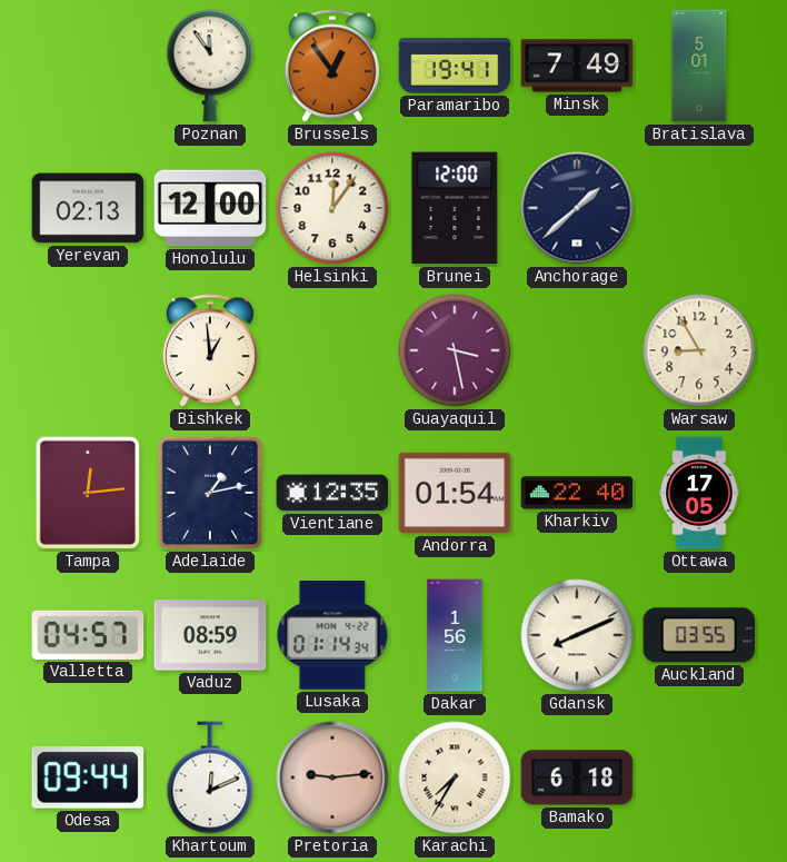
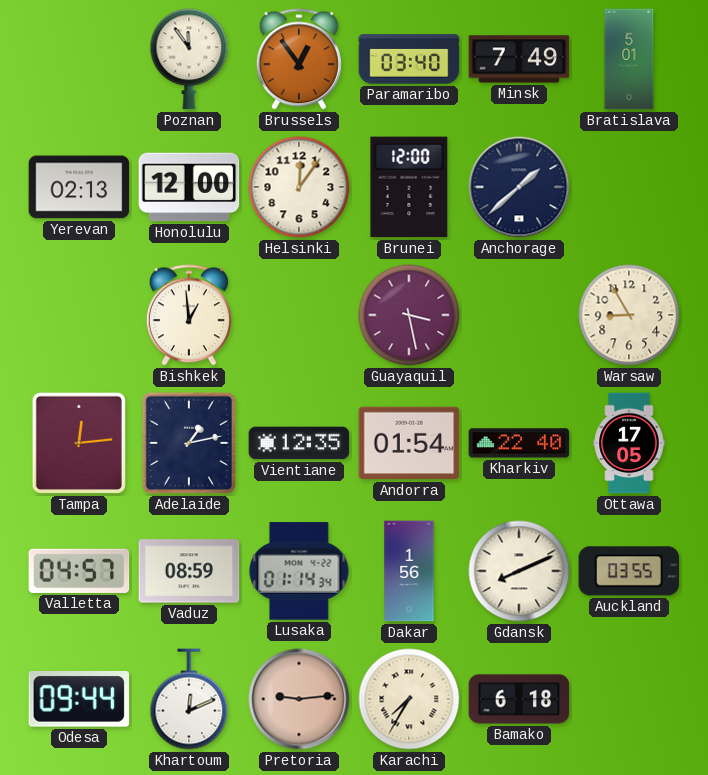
Paramaribo: 19:41 -> 03:40
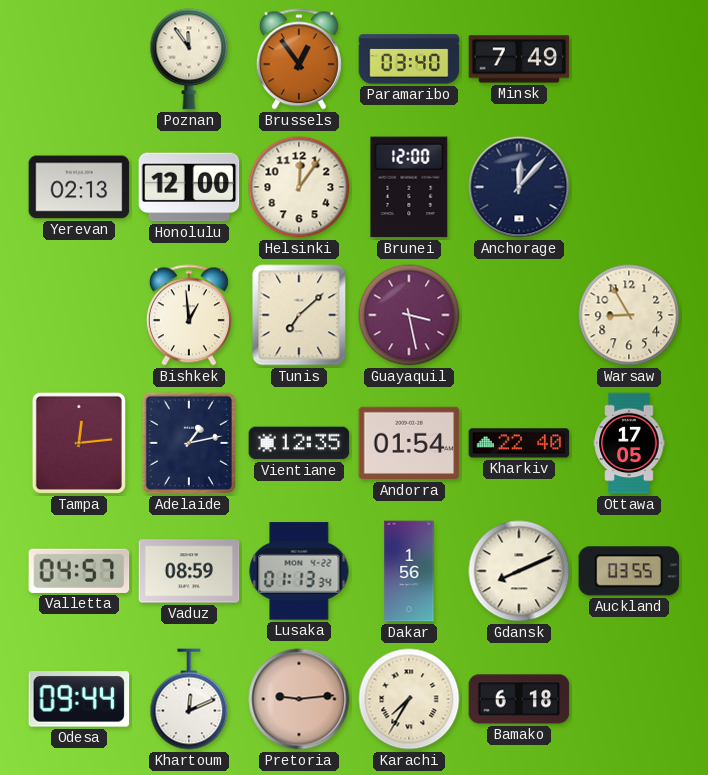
Bratislava: 5:01 -> none
Anchorage: 1:38 -> 12:07
Tunis: none -> 7:08
Lusaka: 01:14 -> 01:13
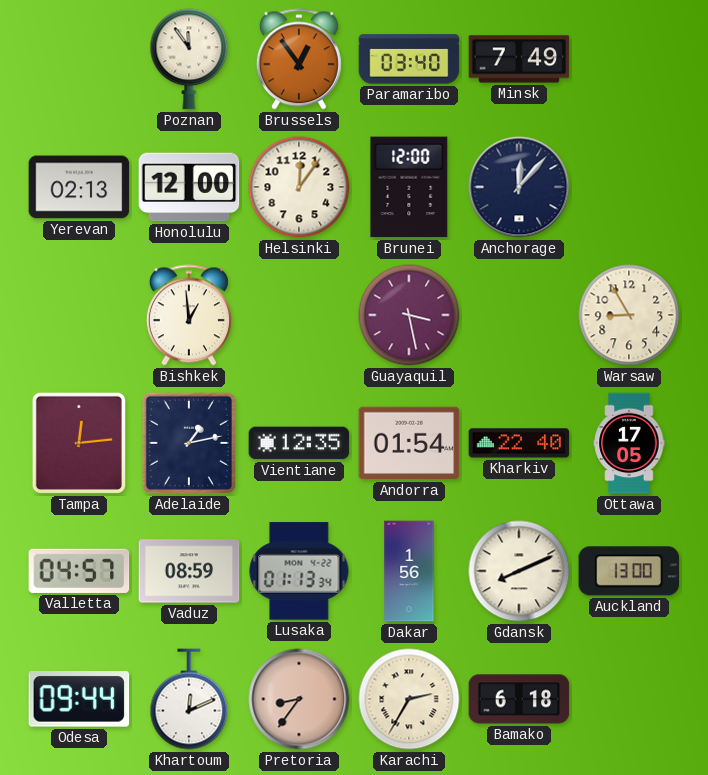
Tunis: 7:08 -> none
Auckland: 03:55 -> 13:00
Pretoria: 9:14 -> 8:36
Karachi: 7:35 -> 2:35
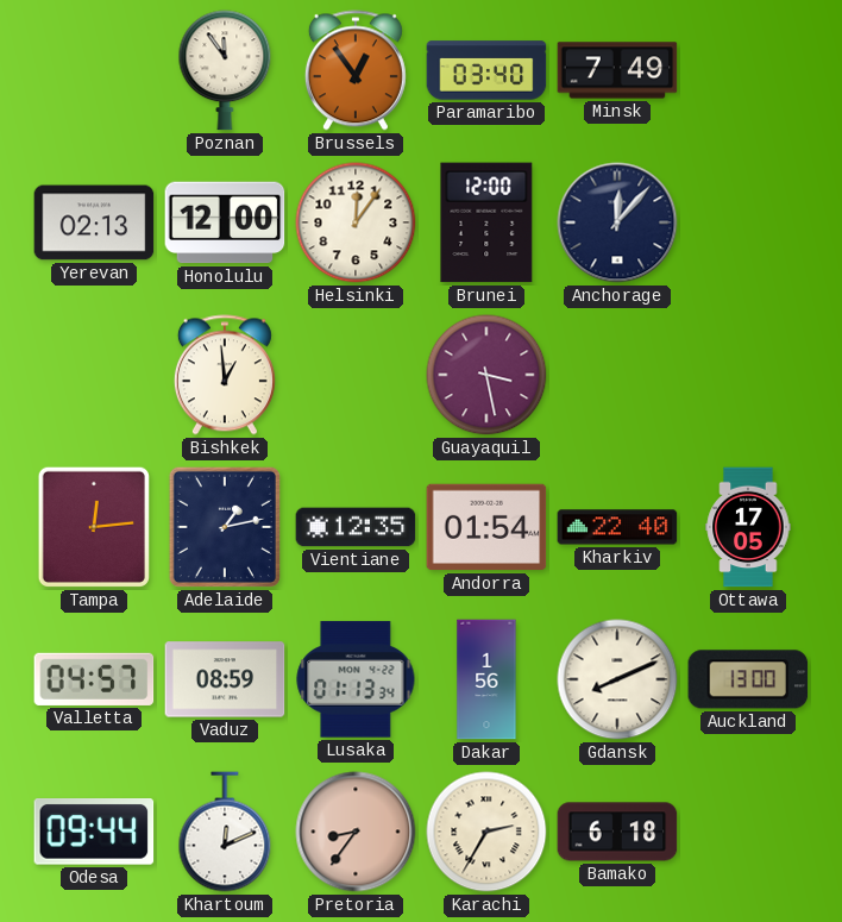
Warsaw: 8:55 -> none
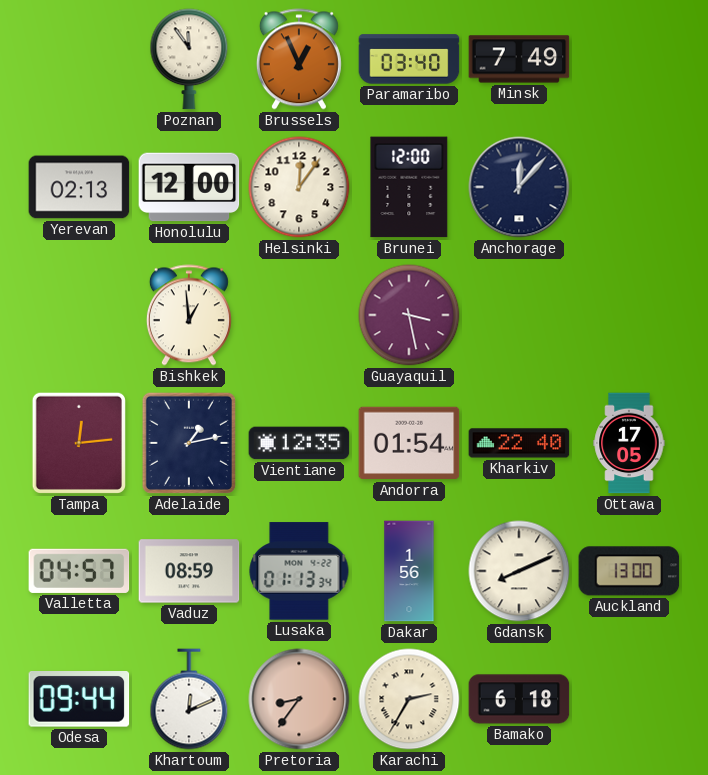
Brussels: 12:54 -> 12:56
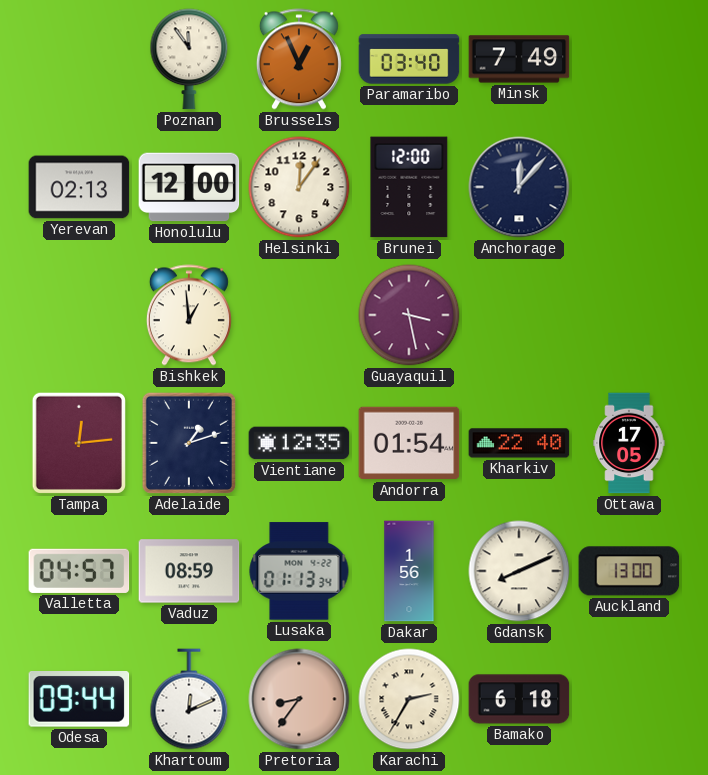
Adelaide: 1:13 -> 1:12
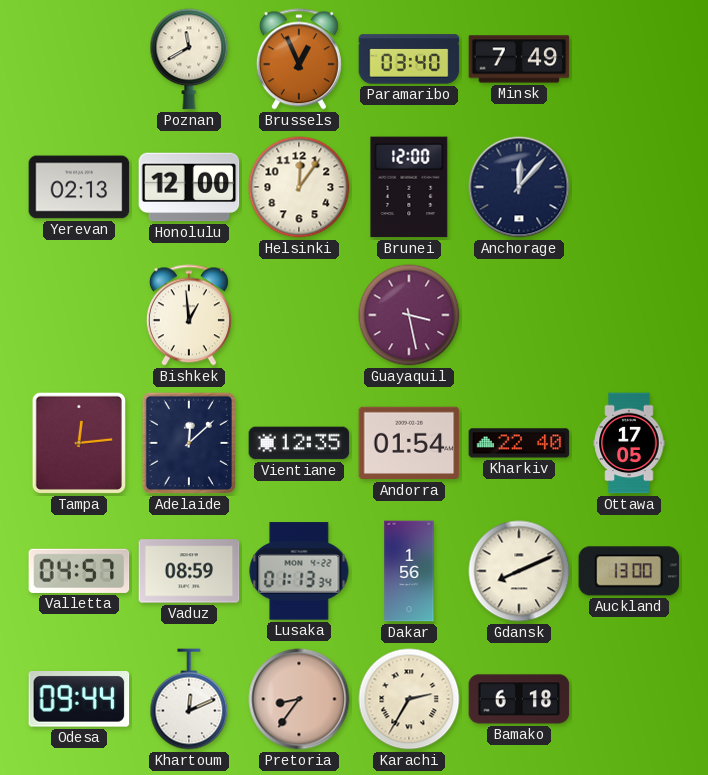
Poznan: 11:54 -> 11:40
Adelaide: 1:12 -> 12:08
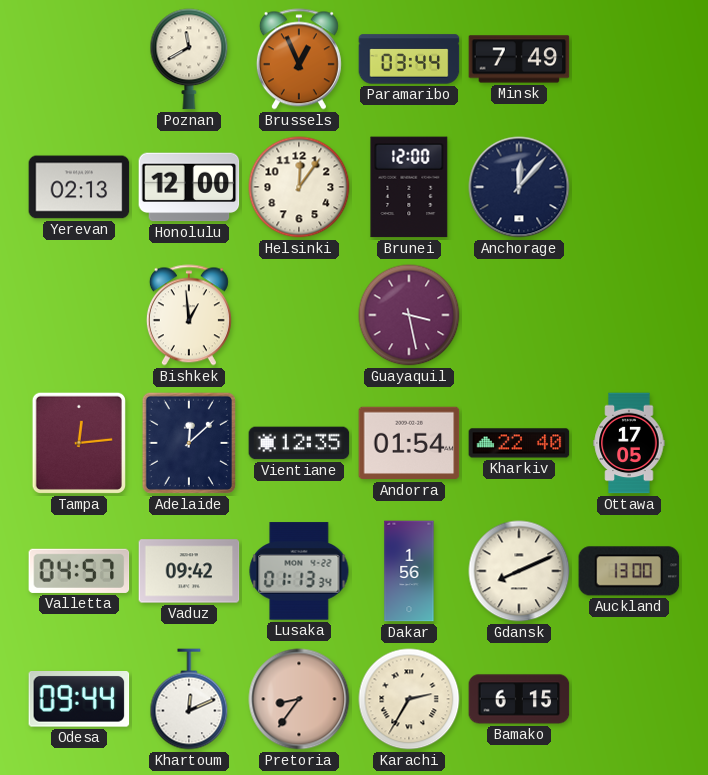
Paramaribo: 03:40 -> 03:44
Vaduz: 08:59 -> 09:42
Bamako: 6:18 -> 6:15
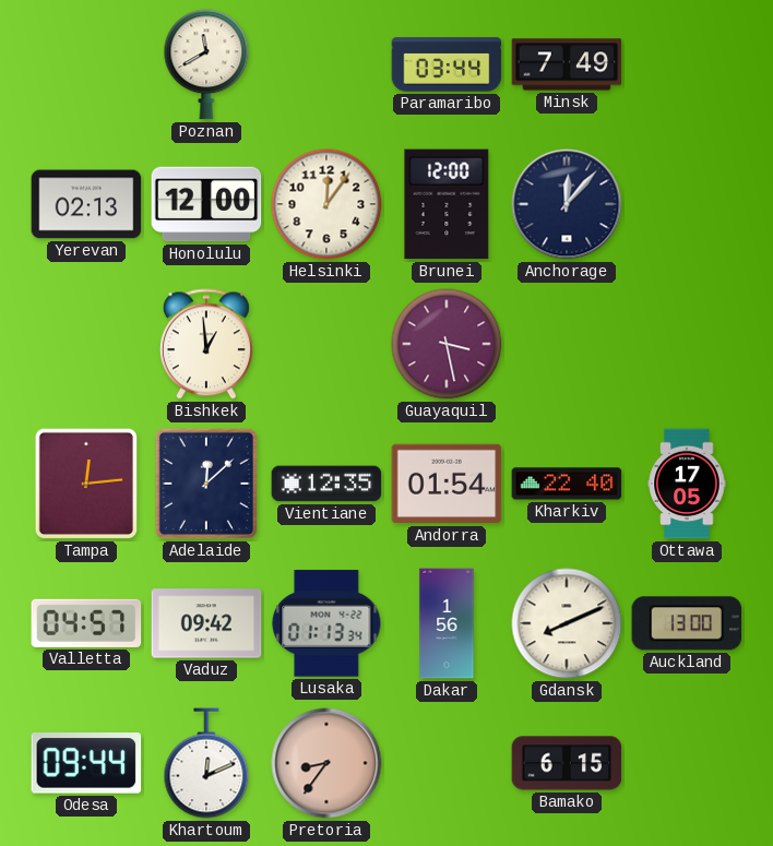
Brussels: 12:56 -> none
Karachi: 2:35 -> none
